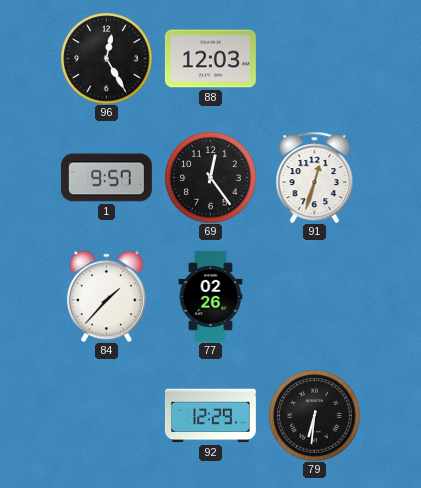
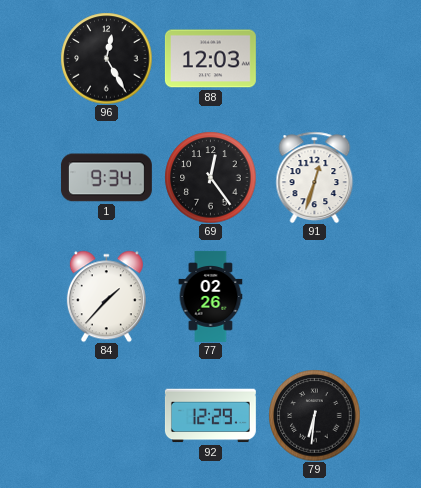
1: 9:57 -> 9:34
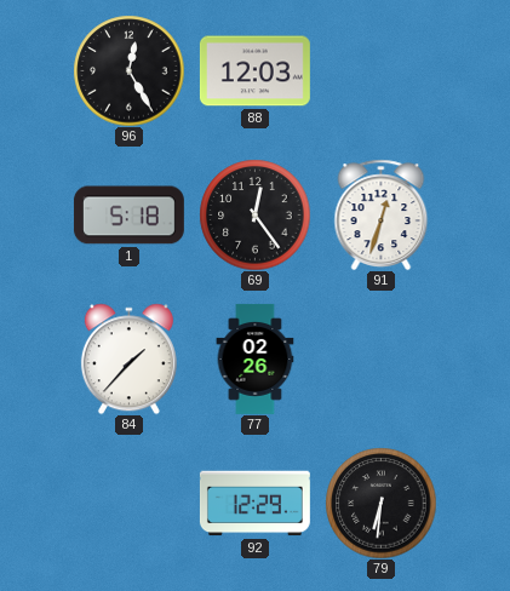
1: 9:34 -> 5:18
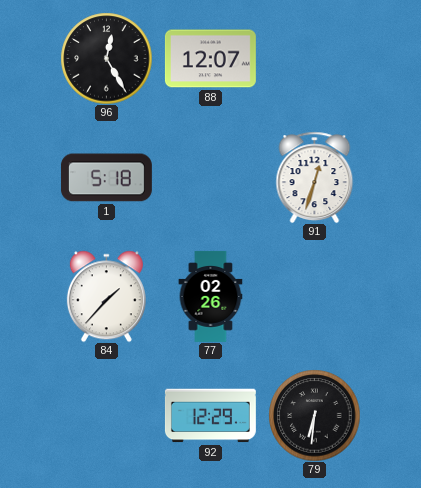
88: 12:03 -> 12:07
69: 12:24 -> none
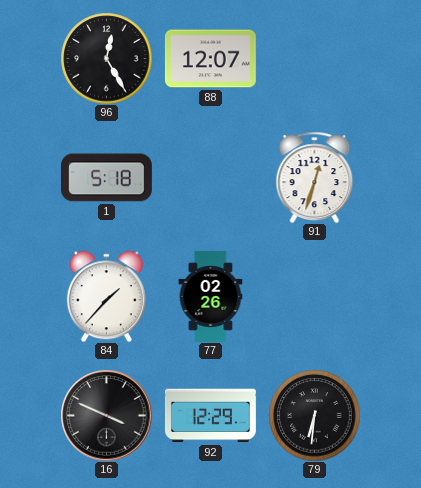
16: none -> 3:49
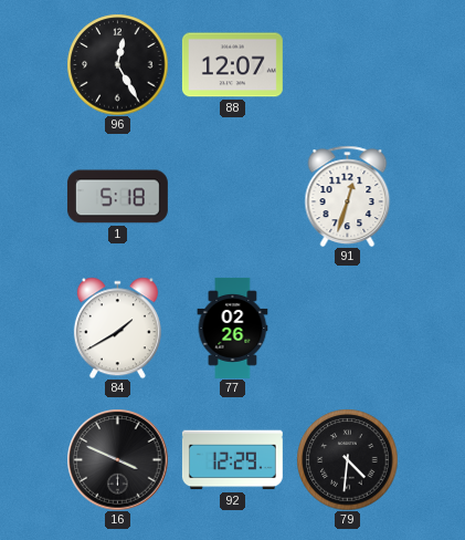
84: 1:37 -> 1:40
79: 6:31 -> 4:31
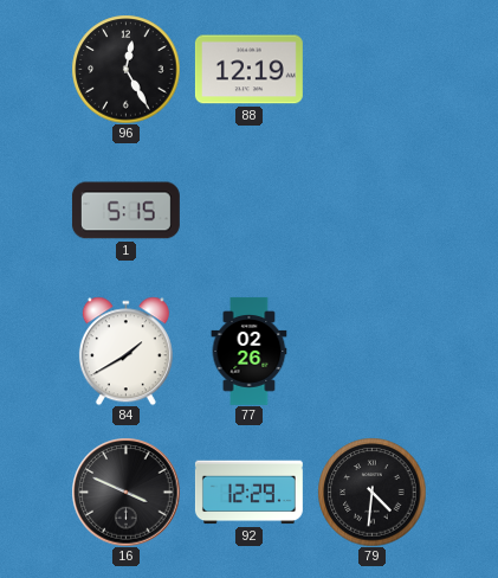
88: 12:07 -> 12:19
1: 5:18 -> 5:15
91: 12:33 -> none
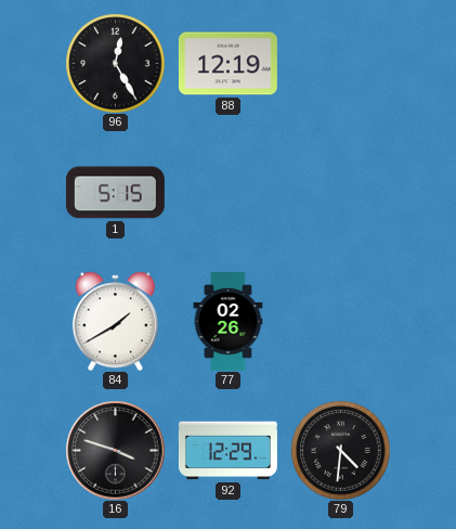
16: 3:49 -> 3:48
